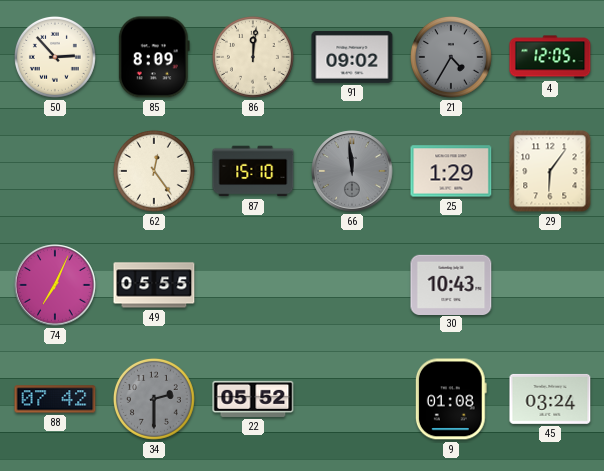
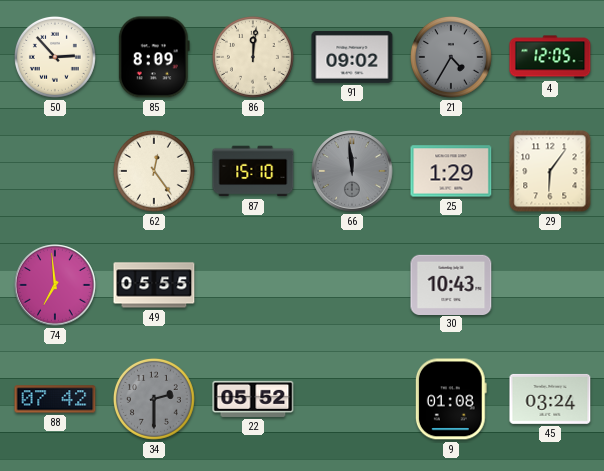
74: 7:04 -> 6:59
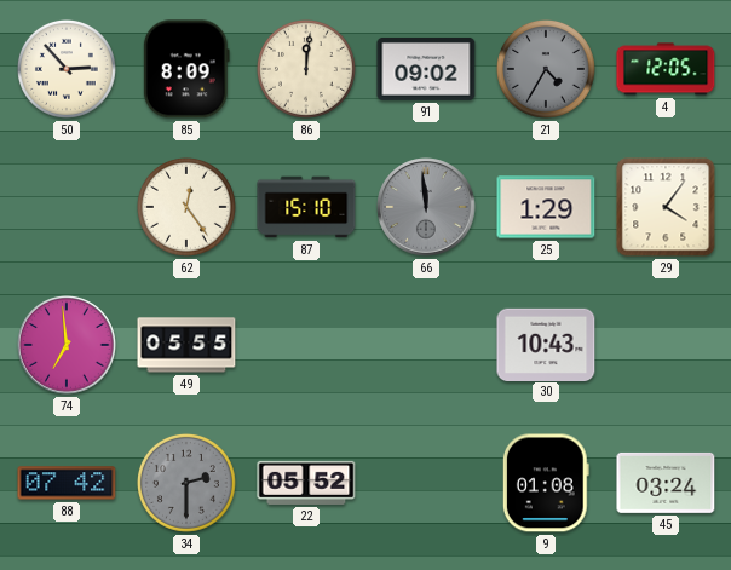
29: 6:06 -> 4:06
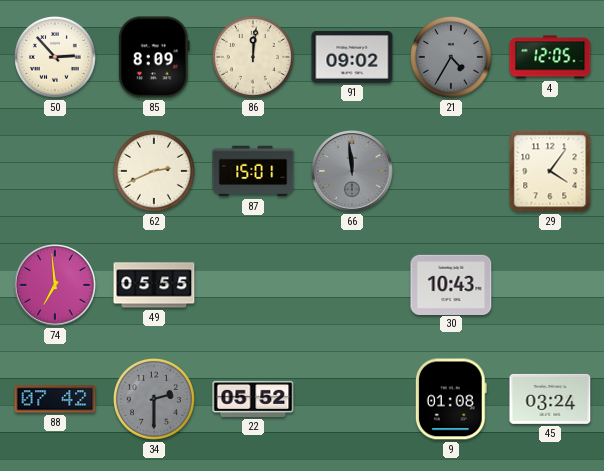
62: 12:24 -> 2:41
87: 15:10 -> 15:01
25: 1:29 -> none
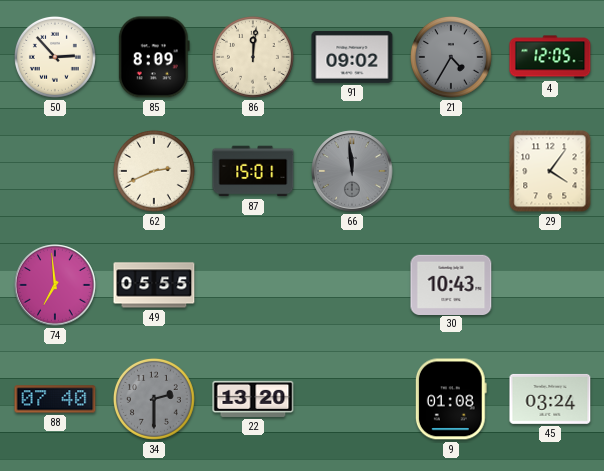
88: 07:42 -> 07:40
22: 05:52 -> 13:20
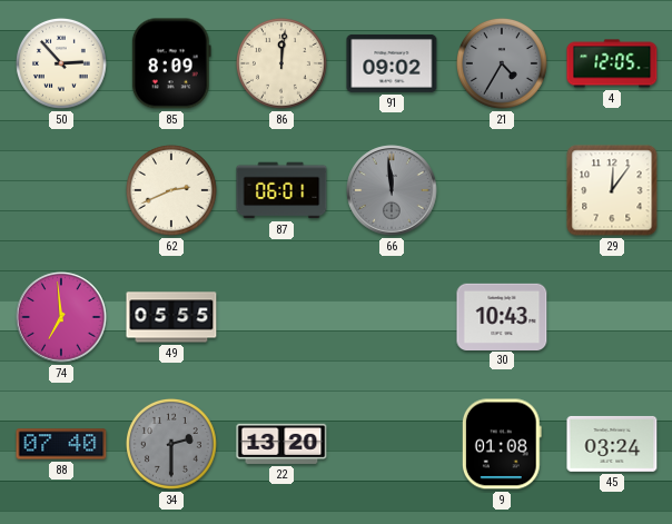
87: 15:01 -> 06:01
29: 4:06 -> 12:06
